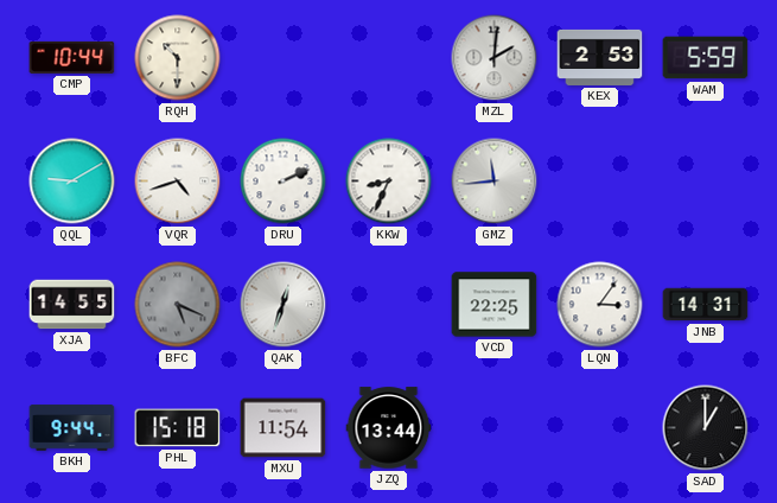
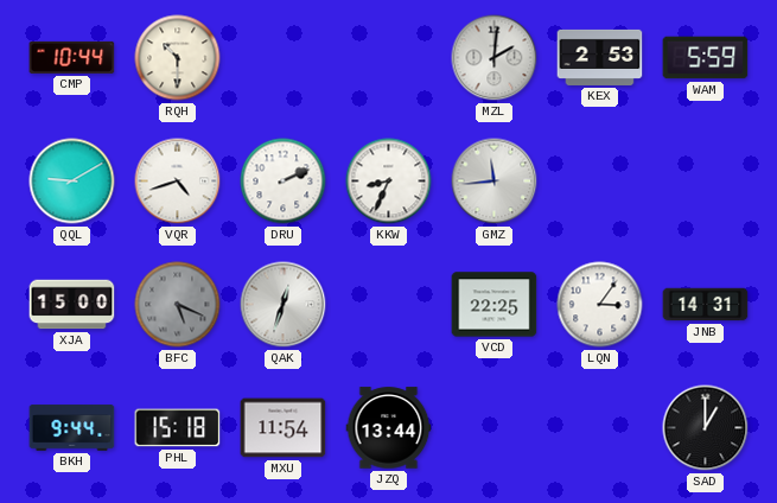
XJA: 14:55 -> 15:00
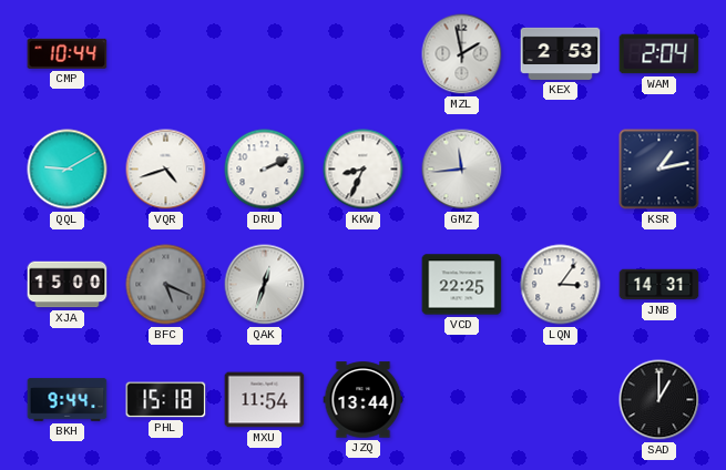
RQH: 10:30 -> none
MZL: 2:01 -> 1:58
WAM: 5:59 -> 2:04
KSR: none -> 1:13
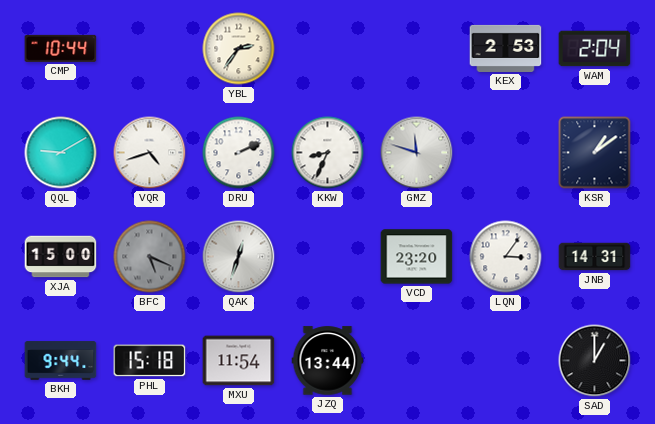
YBL: none -> 2:36
MZL: 1:58 -> none
GMZ: 11:44 -> 11:48
KSR: 1:13 -> 1:09
VCD: 22:25 -> 23:20
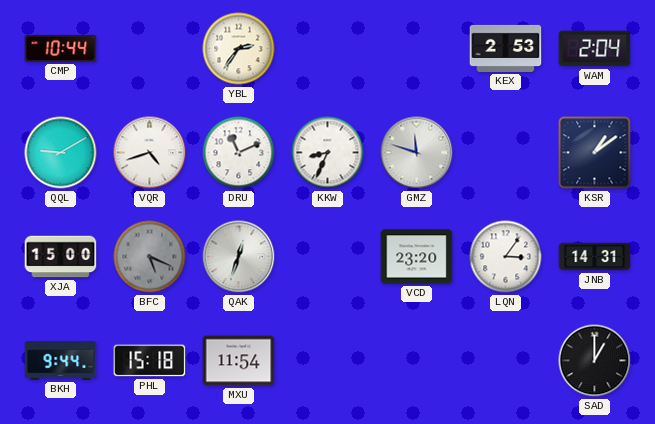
DRU: 2:11 -> 11:11
JZQ: 13:44 -> none
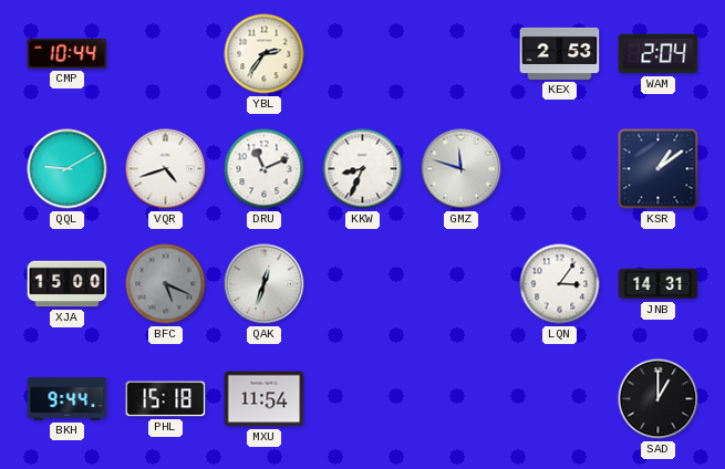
VCD: 23:20 -> none
